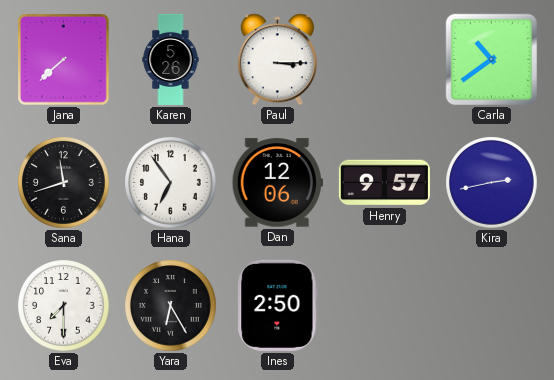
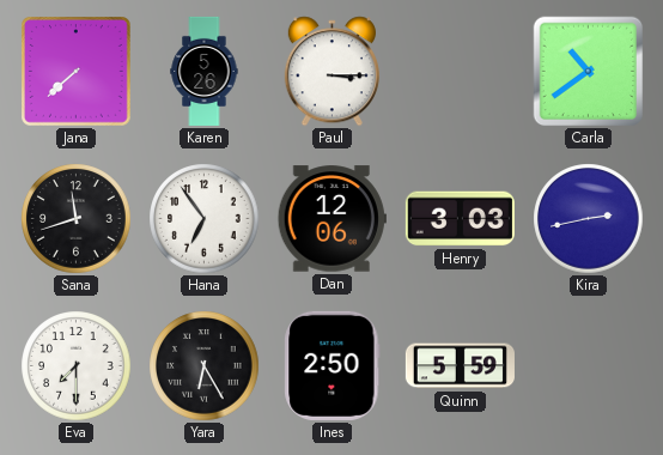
Henry: 9:57 -> 3:03
Quinn: none -> 5:59
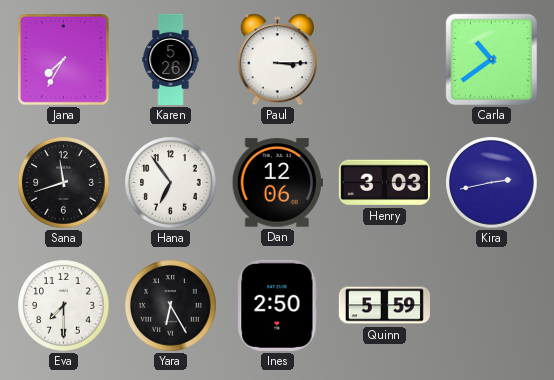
Jana: 7:38 -> 7:35
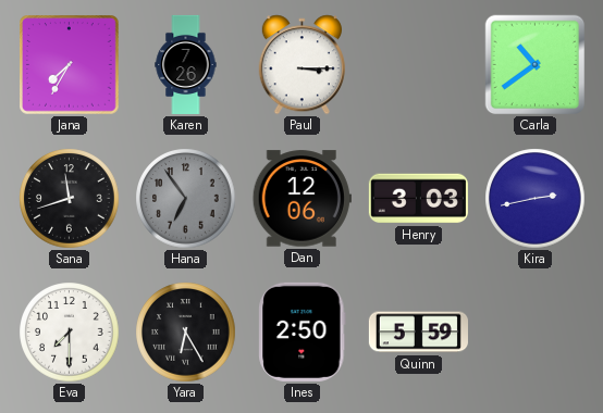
Karen: 5:26 -> 7:26
Hana dial: white -> grey
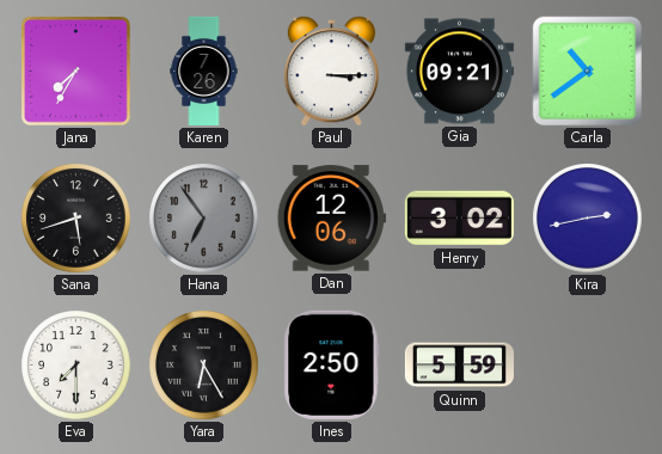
Gia: none -> 09:21
Sana: 11:42 -> 5:42
Henry: 3:03 -> 3:02
